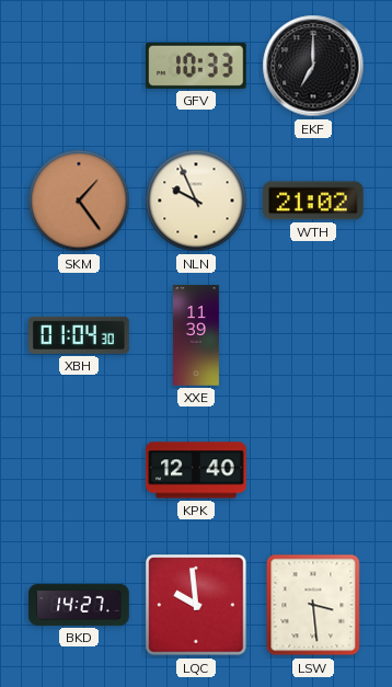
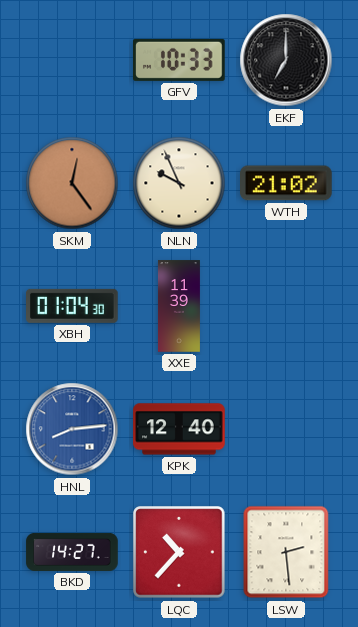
SKM: 1:24 -> 12:24
HNL: none -> 8:14
LQC: 9:59 -> 10:37
LSW: 3:29 -> 2:29
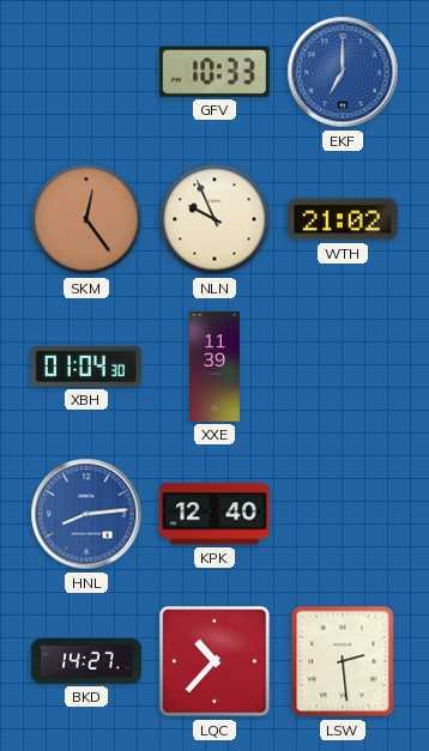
EKF dial: black -> blue
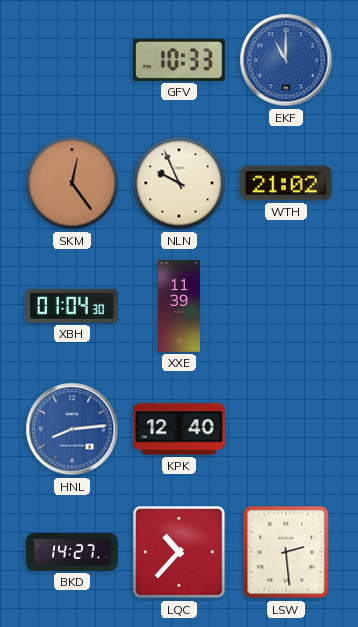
EKF: 7:00 -> 11:00
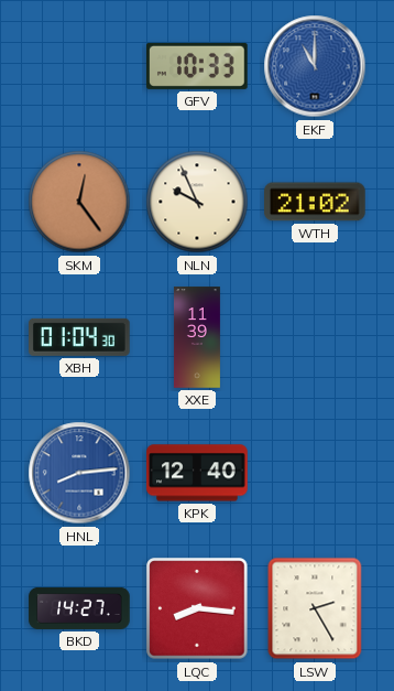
LQC: 10:37 -> 8:16
LSW: 2:29 -> 2:25
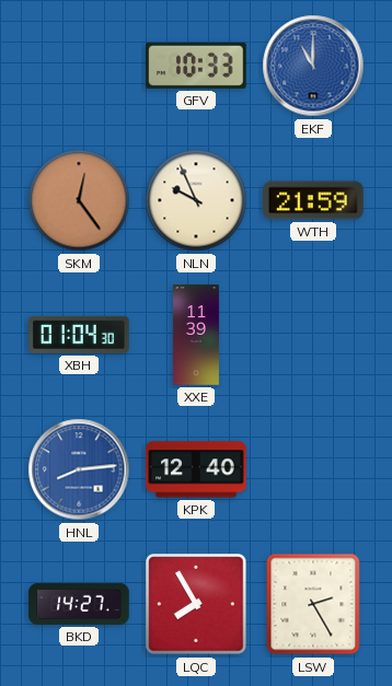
WTH: 21:02 -> 21:59
LQC: 8:16 -> 7:55
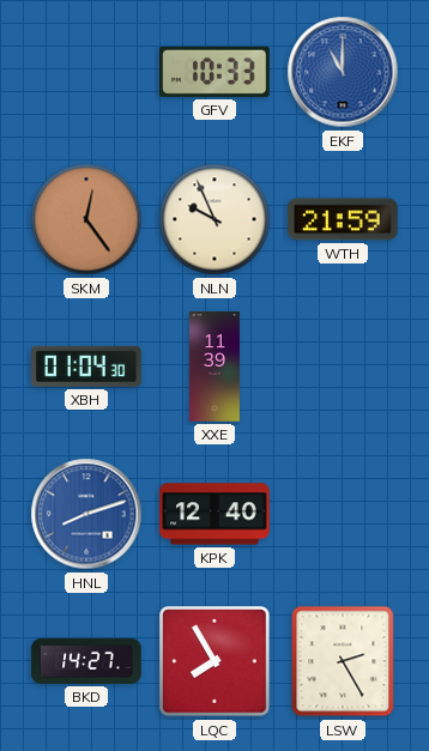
HNL: 8:14 -> 8:12
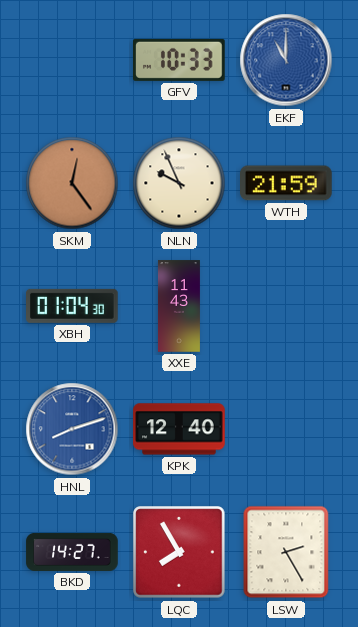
XXE: 11:39 -> 11:43
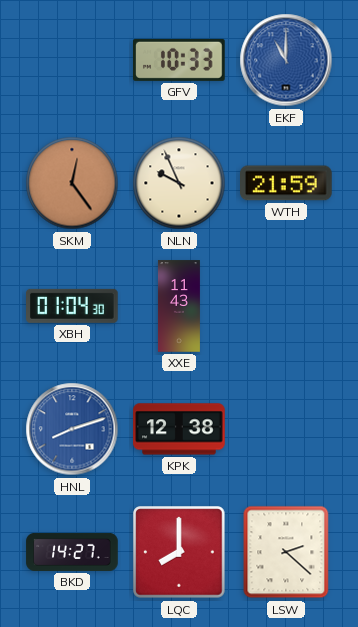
KPK: 12:40 -> 12:38
LQC: 7:55 -> 8:00
LSW: 2:25 -> 2:22
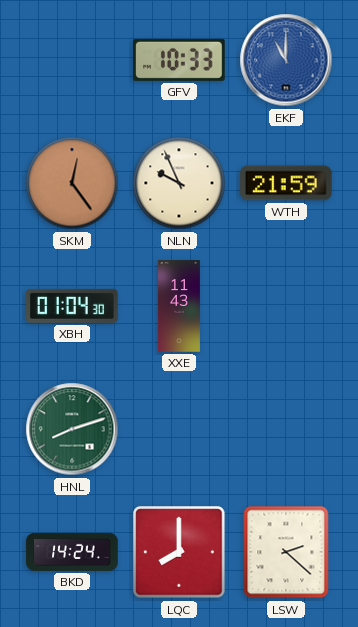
HNL dial: blue -> green
KPK: 12:38 -> none
BKD: 14:27 -> 14:24
